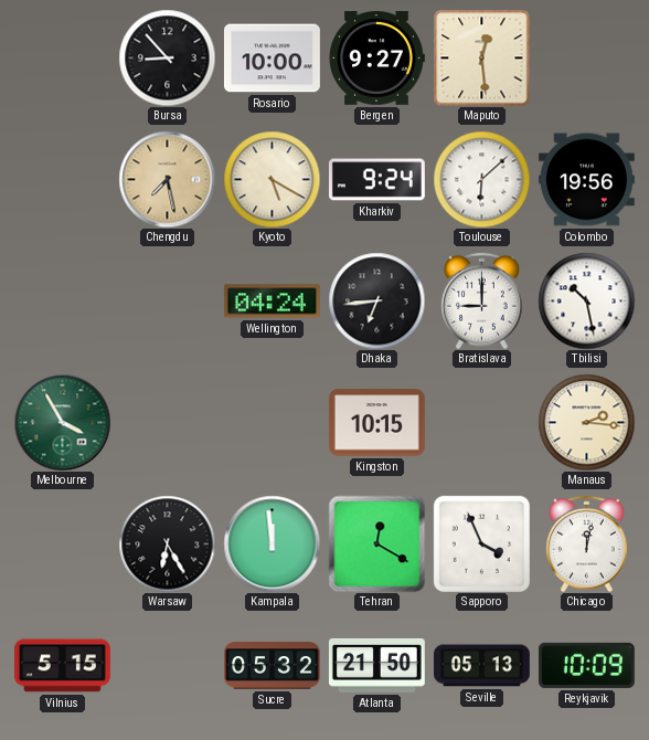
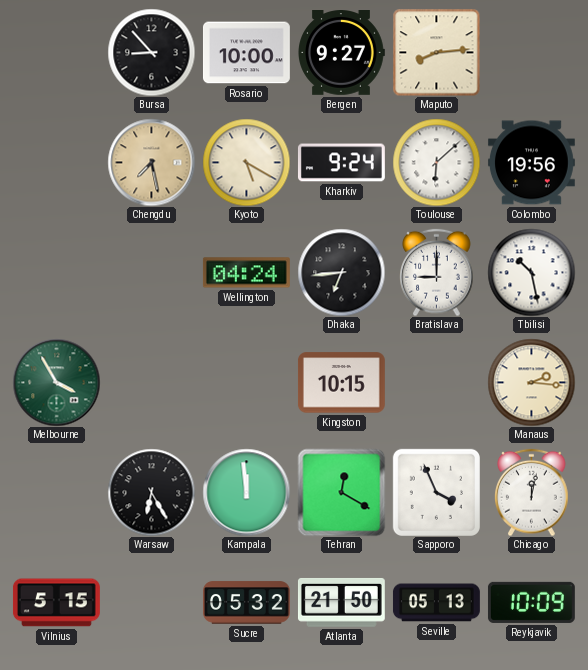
Maputo: 12:29 -> 8:14
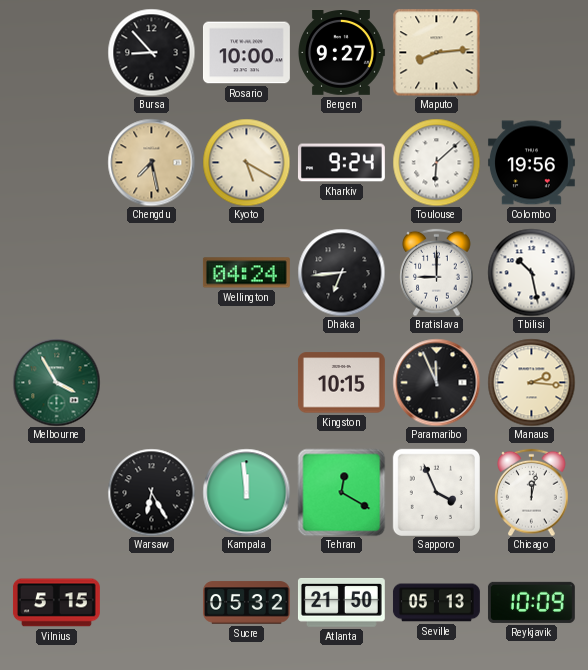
Paramaribo: none -> 11:56
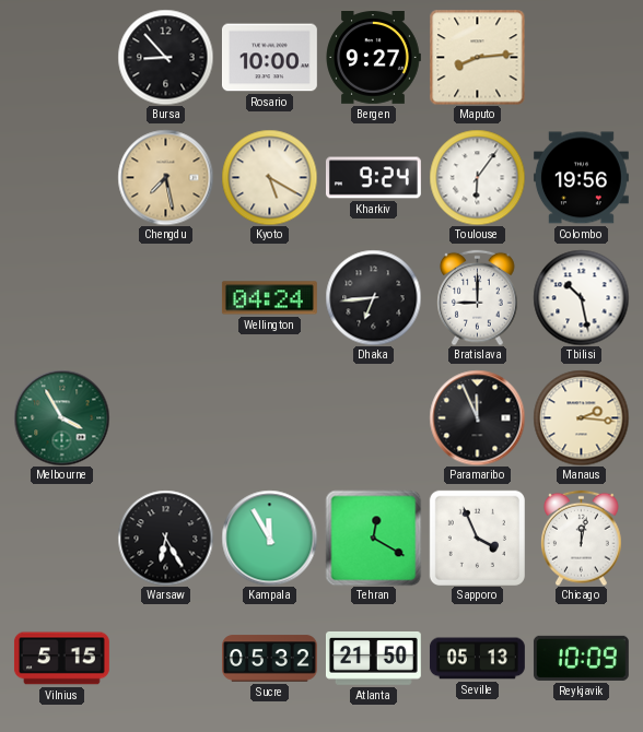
Toulouse: 6:08 -> 6:06
Kingston: 10:15 -> none
Kampala: 11:59 -> 11:55
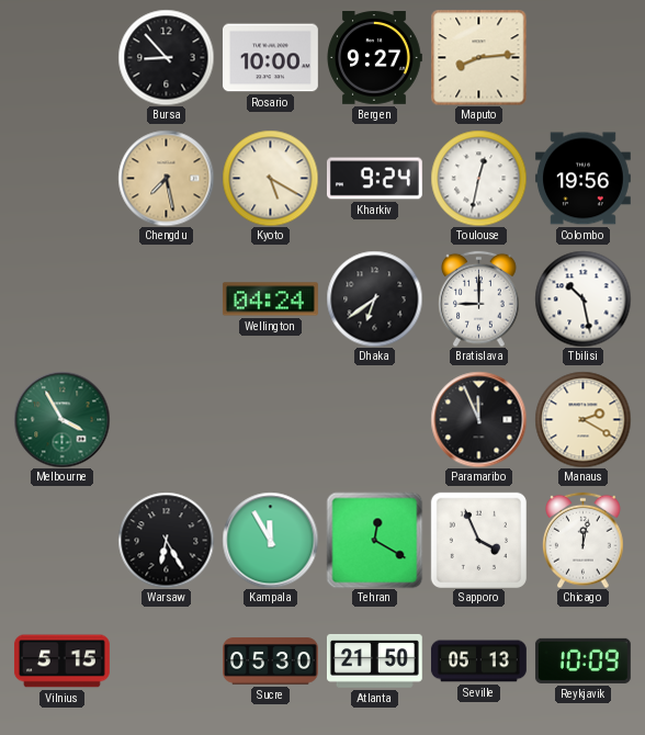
Toulouse: 6:06 -> 12:32
Dhaka: 6:44 -> 6:39
Manaus: 2:16 -> 2:20
Sucre: 05:32 -> 05:30
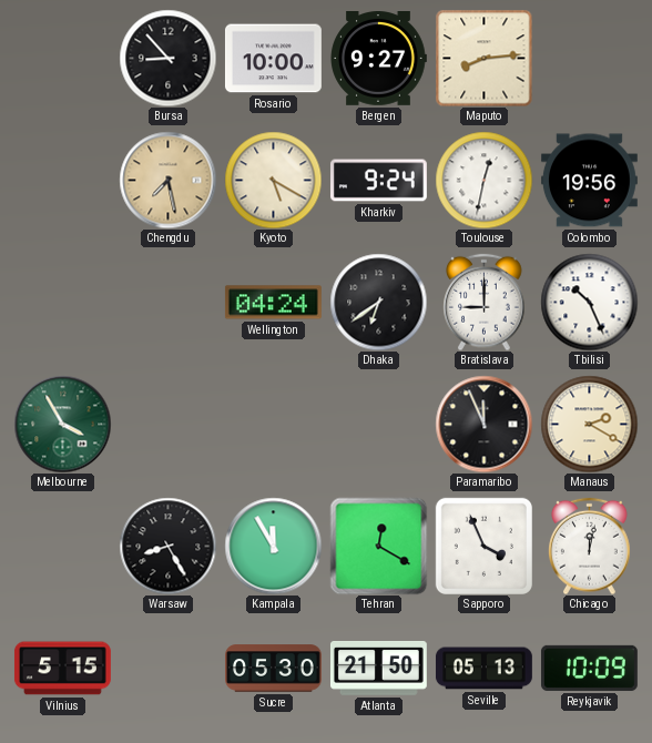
Tbilisi: 10:28 -> 10:26
Warsaw: 6:25 -> 8:25
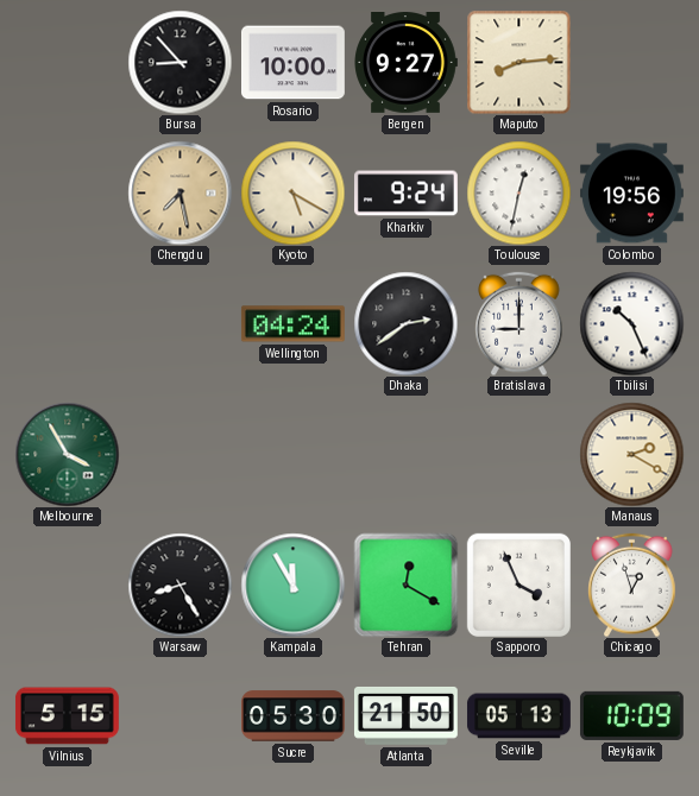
Dhaka: 6:39 -> 2:39
Paramaribo: 11:56 -> none
Chicago: 12:02 -> 12:57
